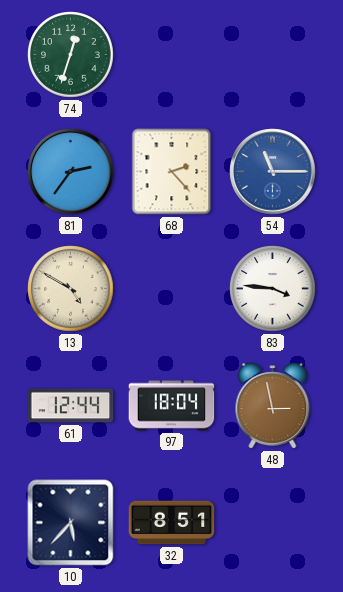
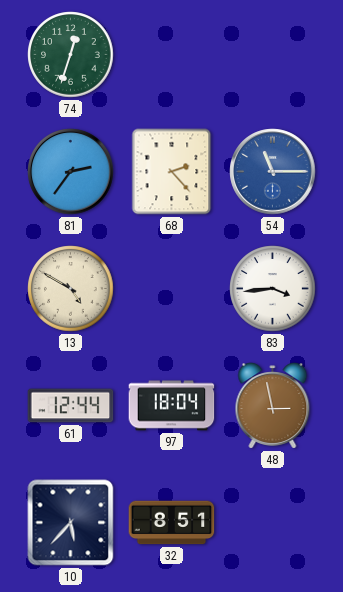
83: 3:46 -> 3:44
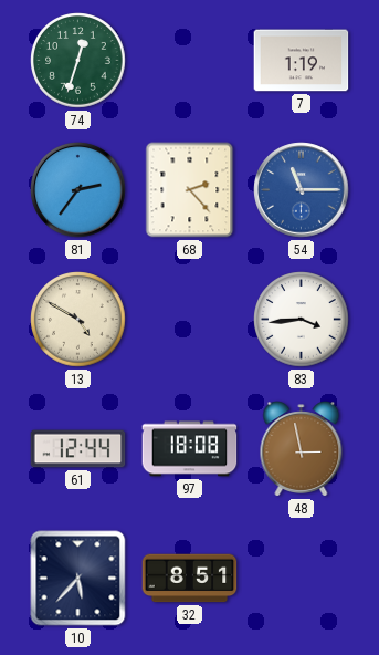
7: none -> 1:19
97: 18:04 -> 18:08
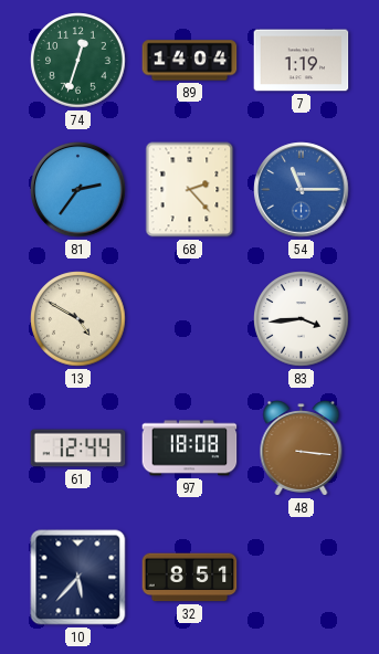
89: none -> 14:04
48: 2:58 -> 3:16
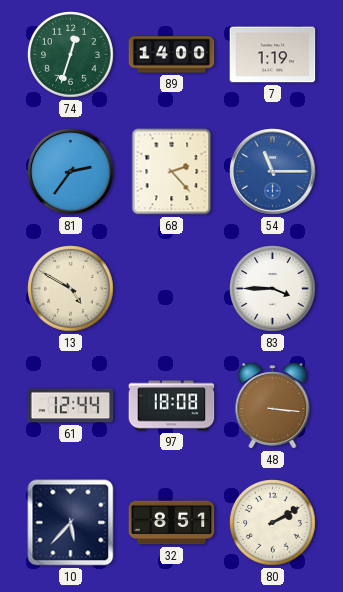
89: 14:04 -> 14:00
83: 3:44 -> 3:45
80: none -> 2:10
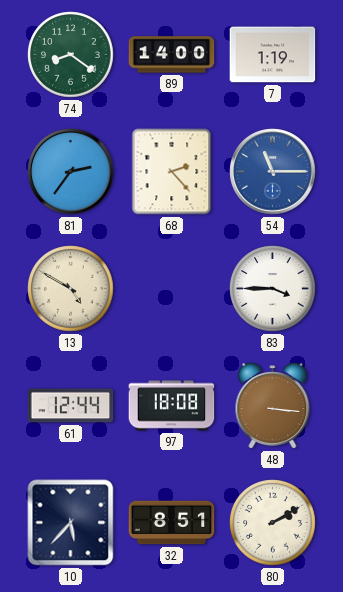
74: 12:33 -> 8:21
